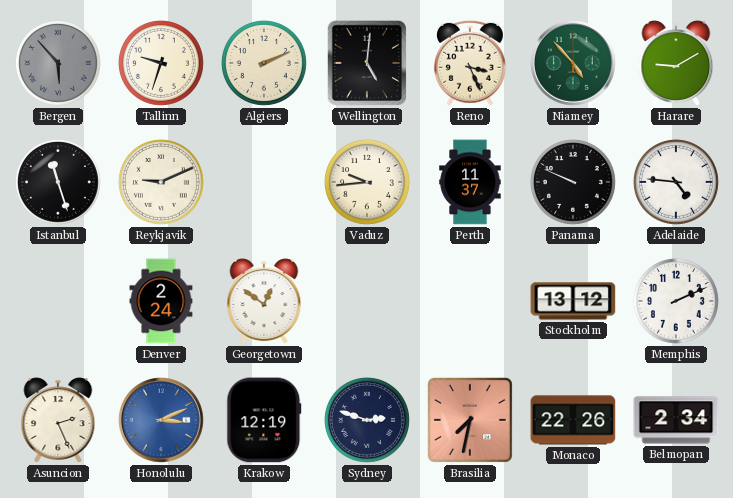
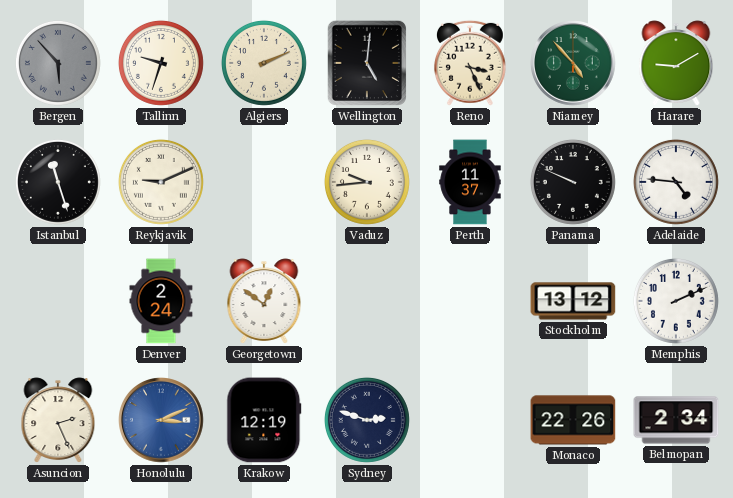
Brasilia: 7:32 -> none
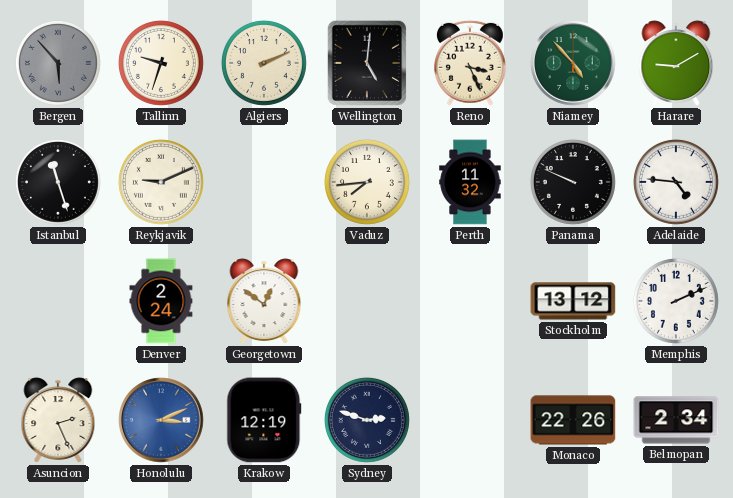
Vaduz: 9:44 -> 7:44
Perth: 11:37 -> 11:32
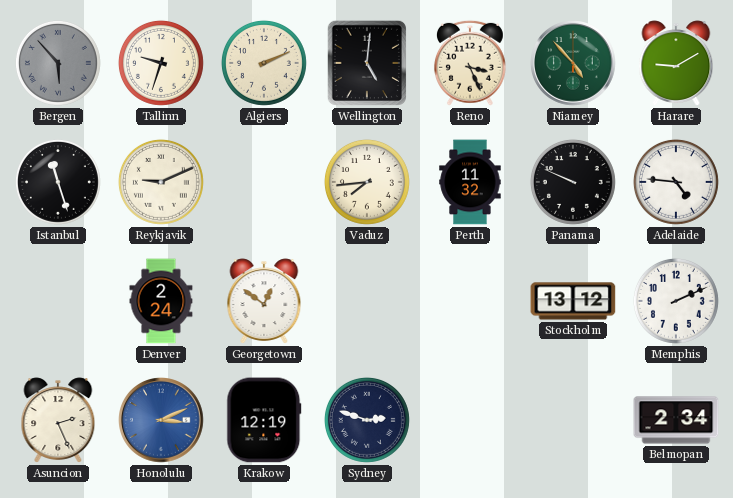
Monaco: 22:26 -> none
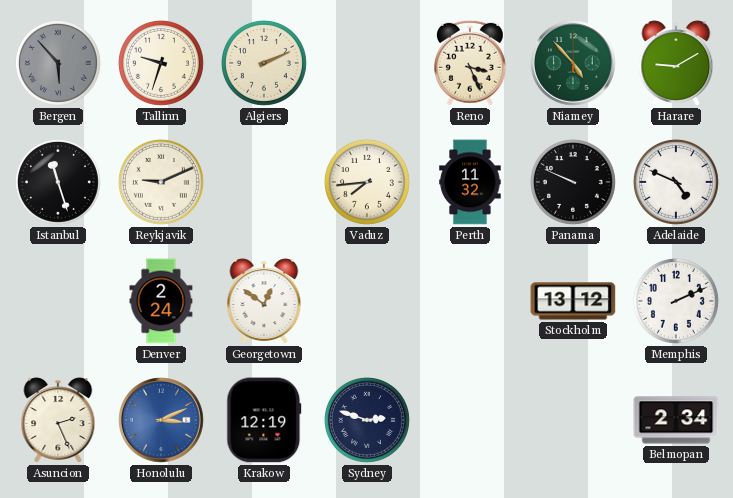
Wellington: 5:01 -> none
Adelaide: 4:46 -> 4:49
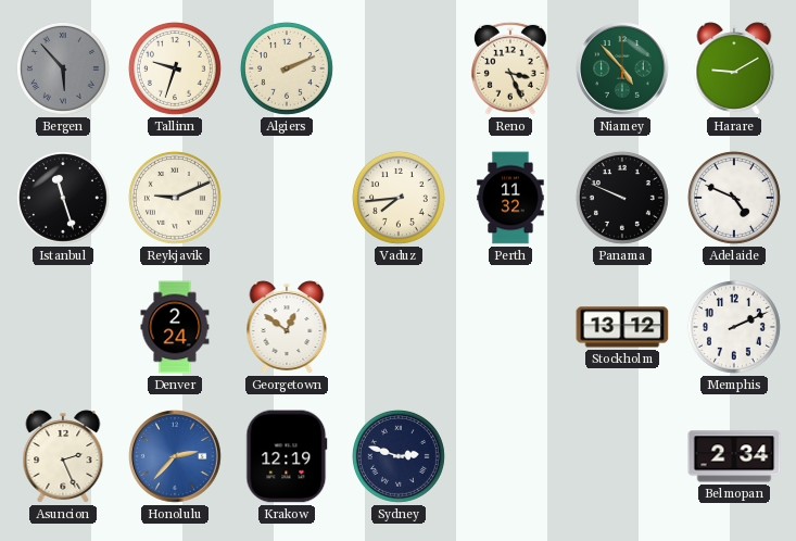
Honolulu: 3:11 -> 2:37
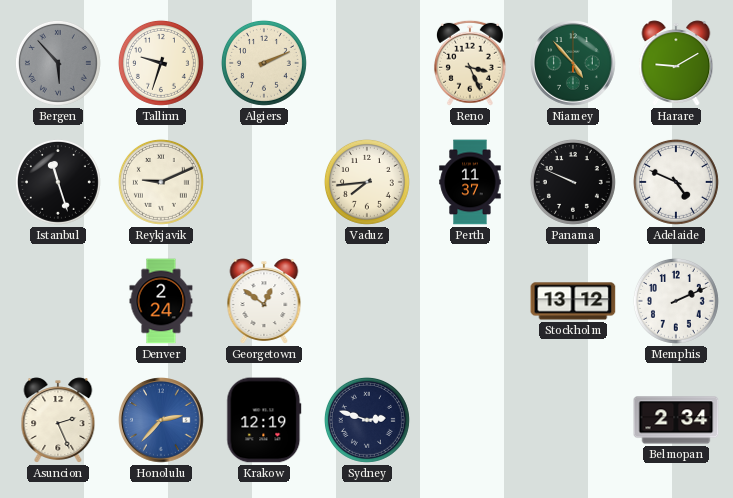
Perth: 11:32 -> 11:37
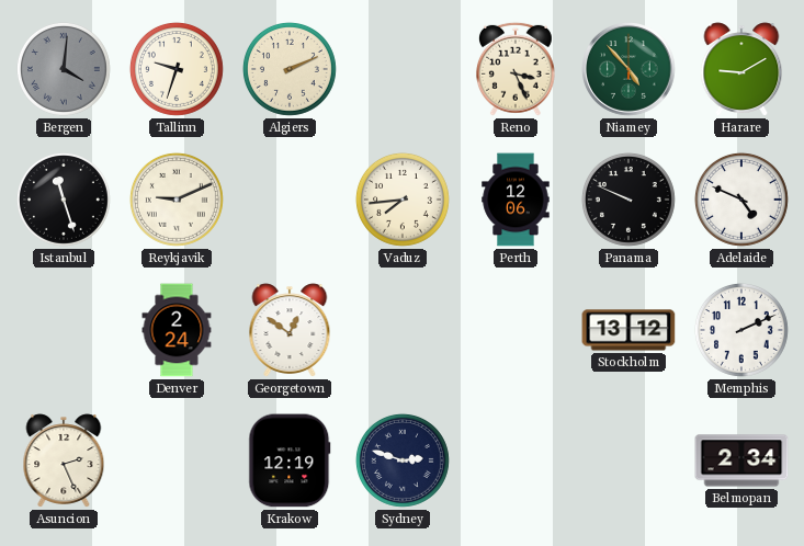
Bergen: 5:53 -> 4:01
Perth: 11:37 -> 12:06
Honolulu: 2:37 -> none
